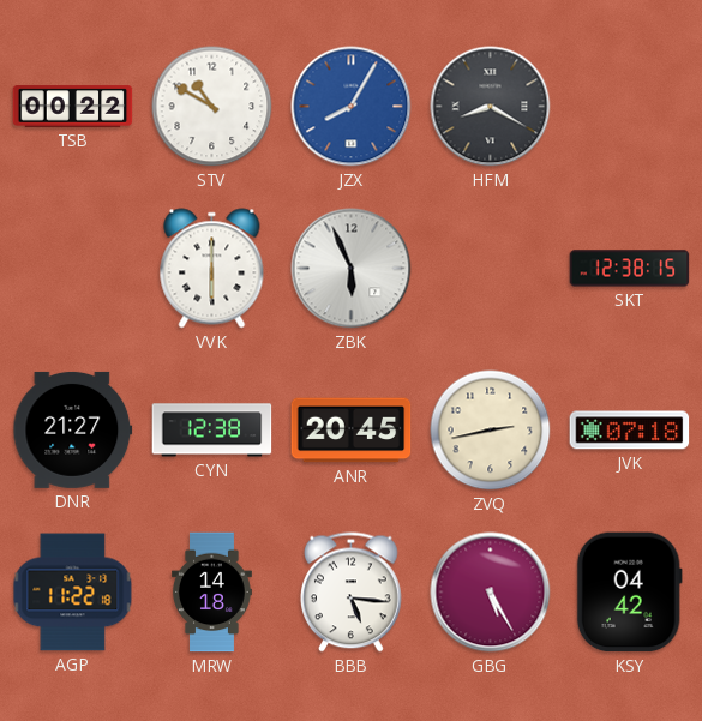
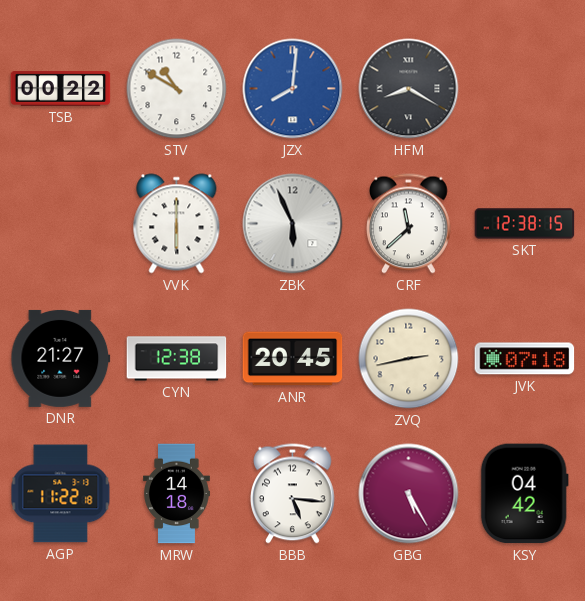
JZX: 8:05 -> 8:01
CRF: none -> 11:38
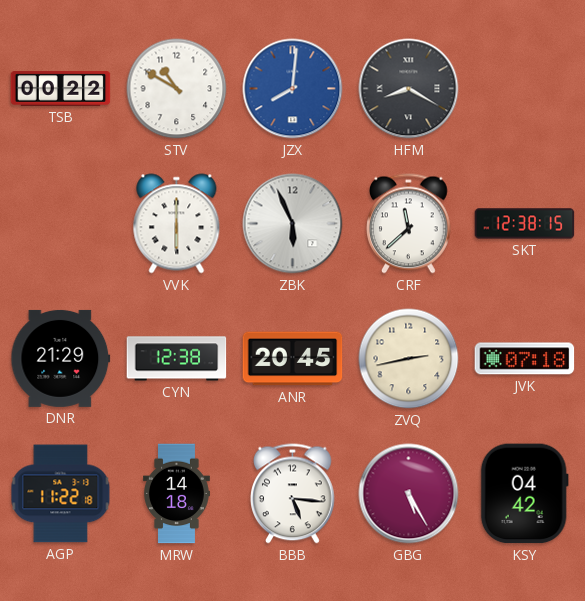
DNR: 21:27 -> 21:29
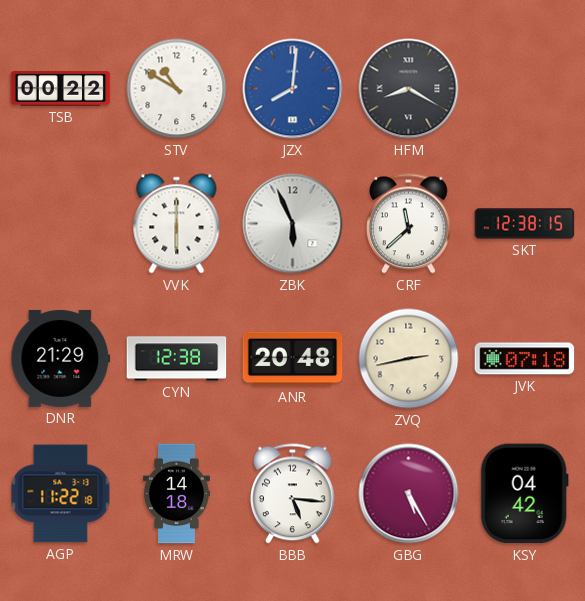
ANR: 20:45 -> 20:48
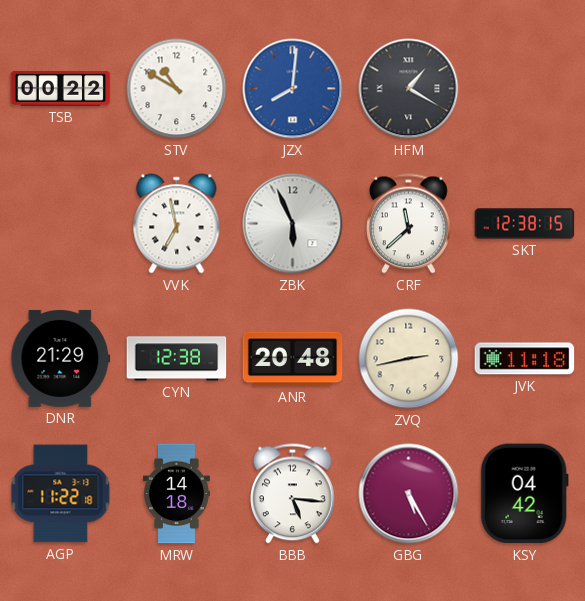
HFM: 8:20 -> 1:20
VVK: 6:00 -> 6:58
JVK: 07:18 -> 11:18
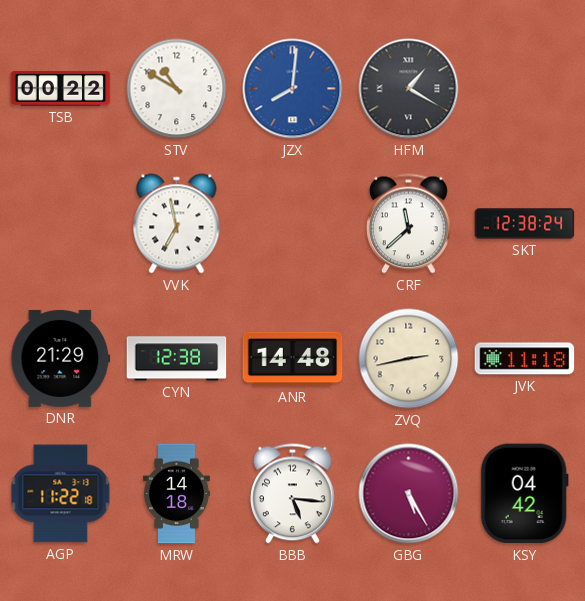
ZBK: 5:56 -> none
SKT: 12:38:15 -> 12:38:24
ANR: 20:48 -> 14:48
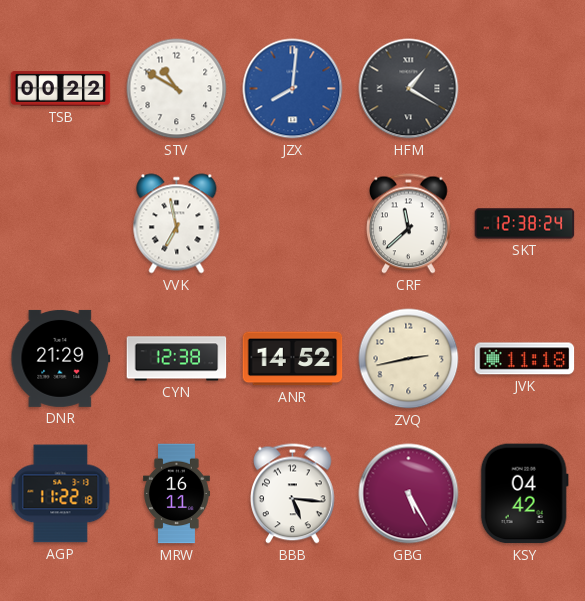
ANR: 14:48 -> 14:52
MRW: 14:18 -> 16:11
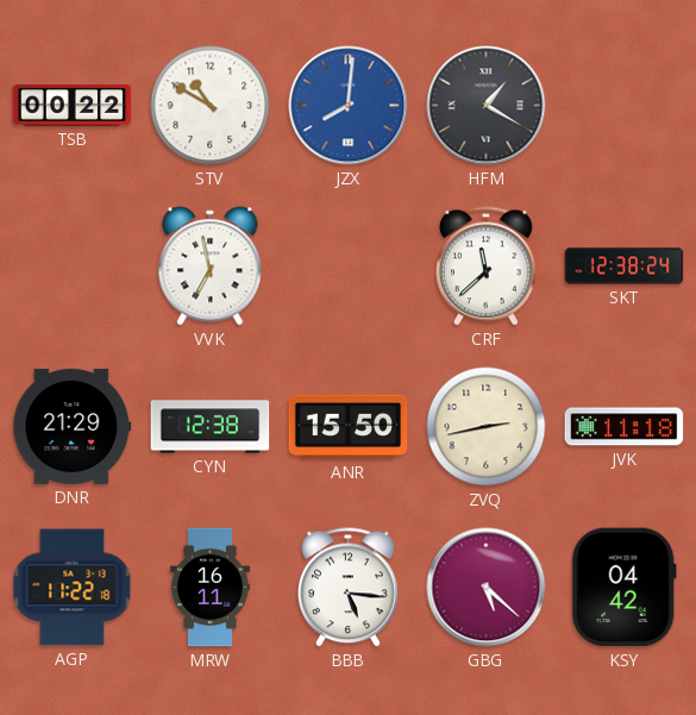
ANR: 14:52 -> 15:50
GBG: 5:25 -> 5:22
